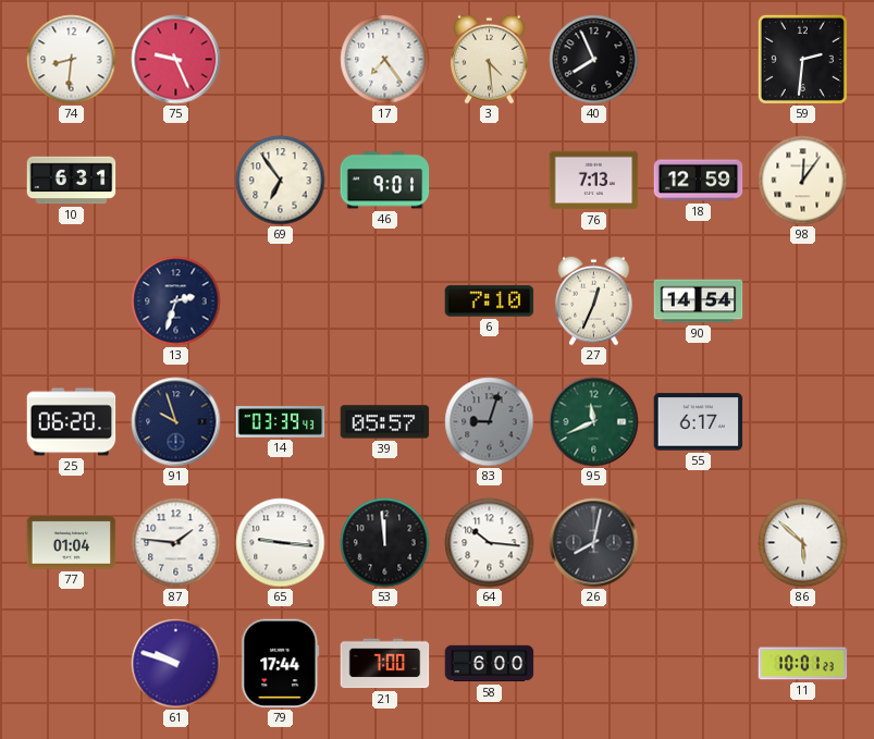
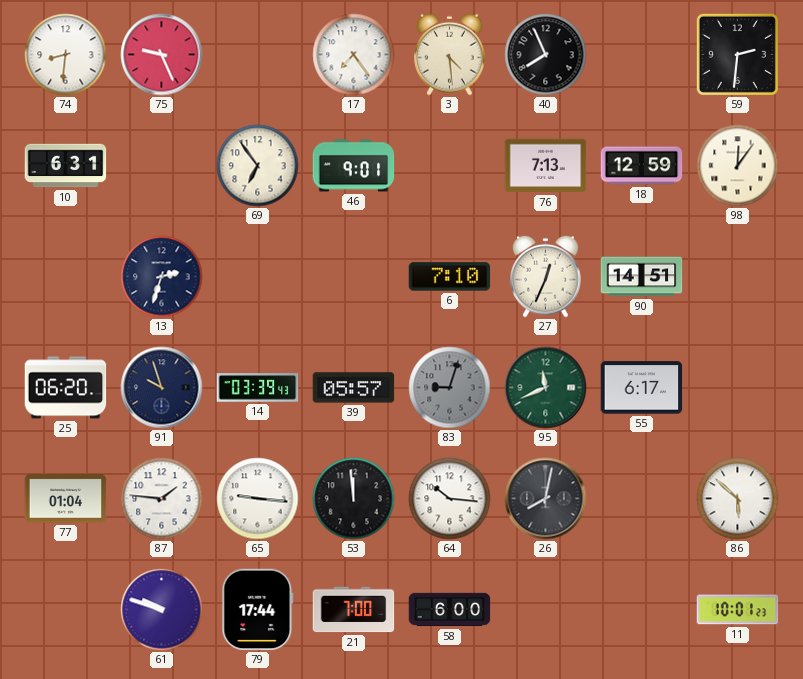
90: 14:54 -> 14:51
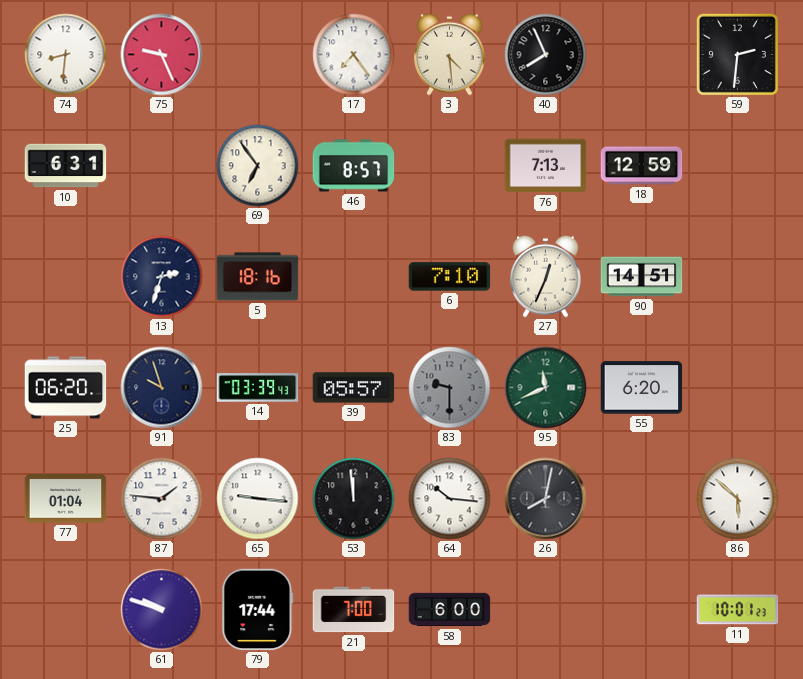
46: 9:01 -> 8:57
98: 12:06 -> none
5: none -> 18:16
83: 9:03 -> 9:30
55: 6:17 -> 6:20
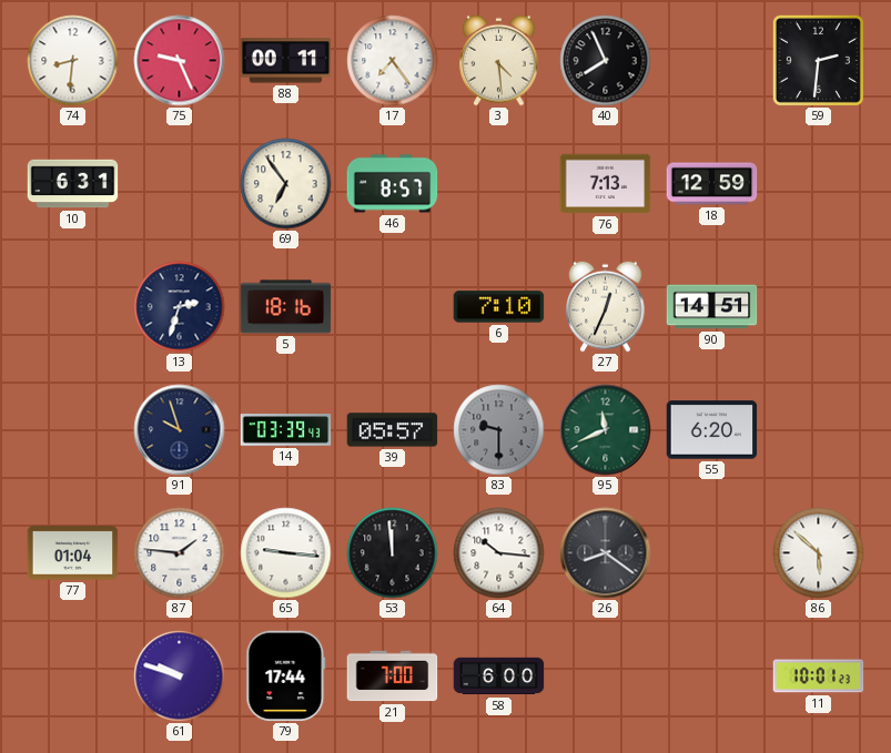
88: none -> 00:11
25: 06:20 -> none
26: 8:02 -> 8:21
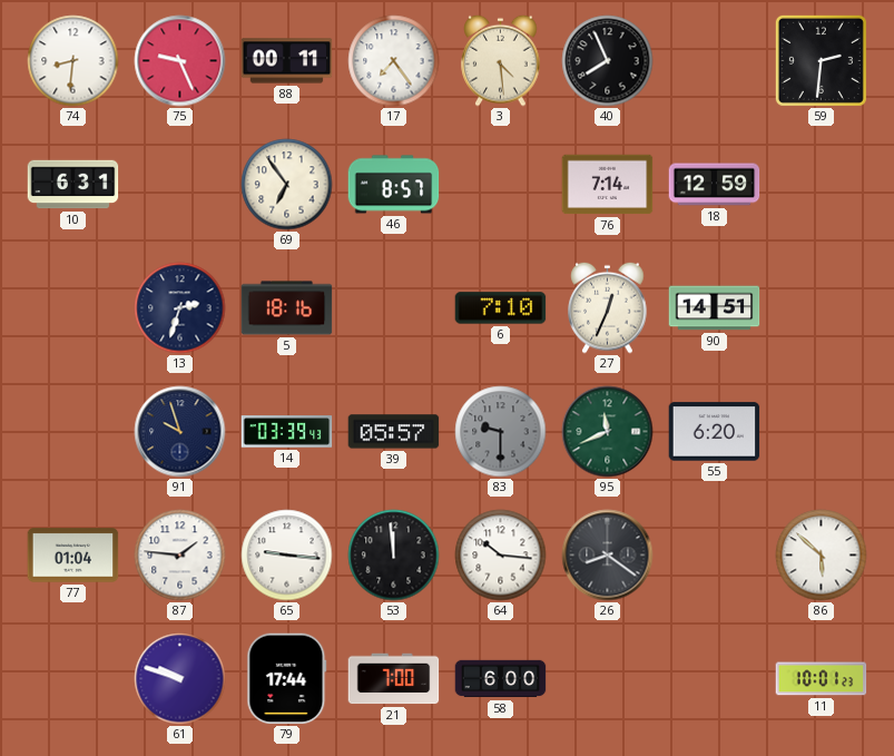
76: 7:13 -> 7:14
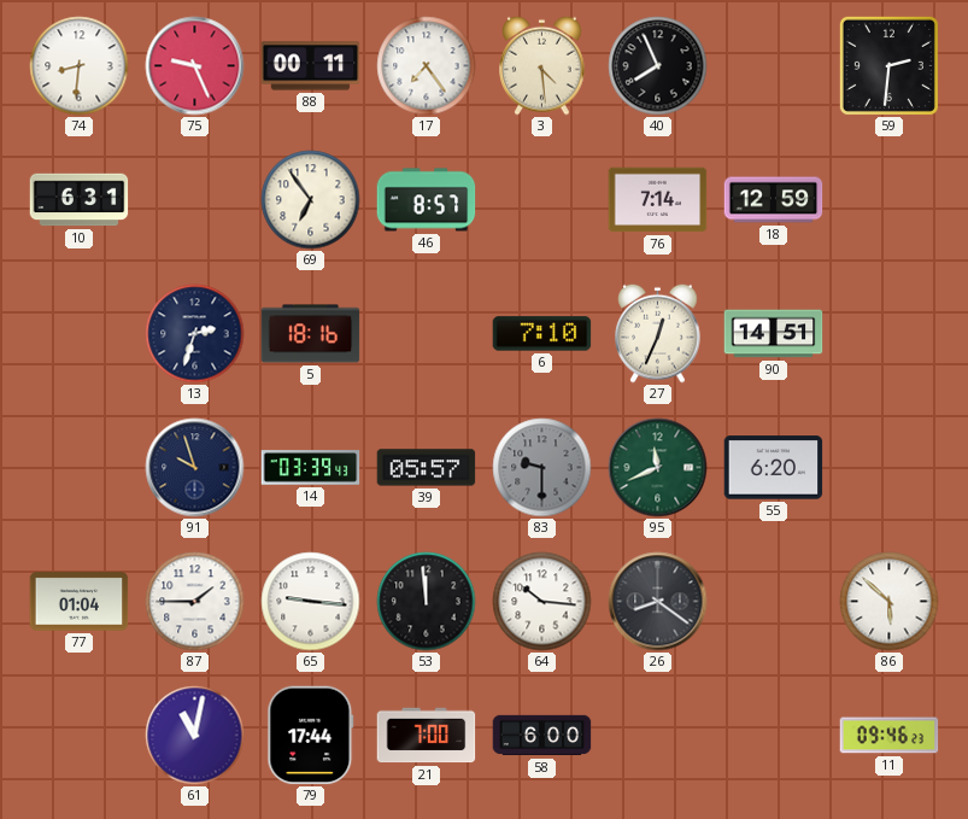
87: 1:46 -> 1:45
61: 9:48 -> 11:02
11: 10:01 -> 09:46
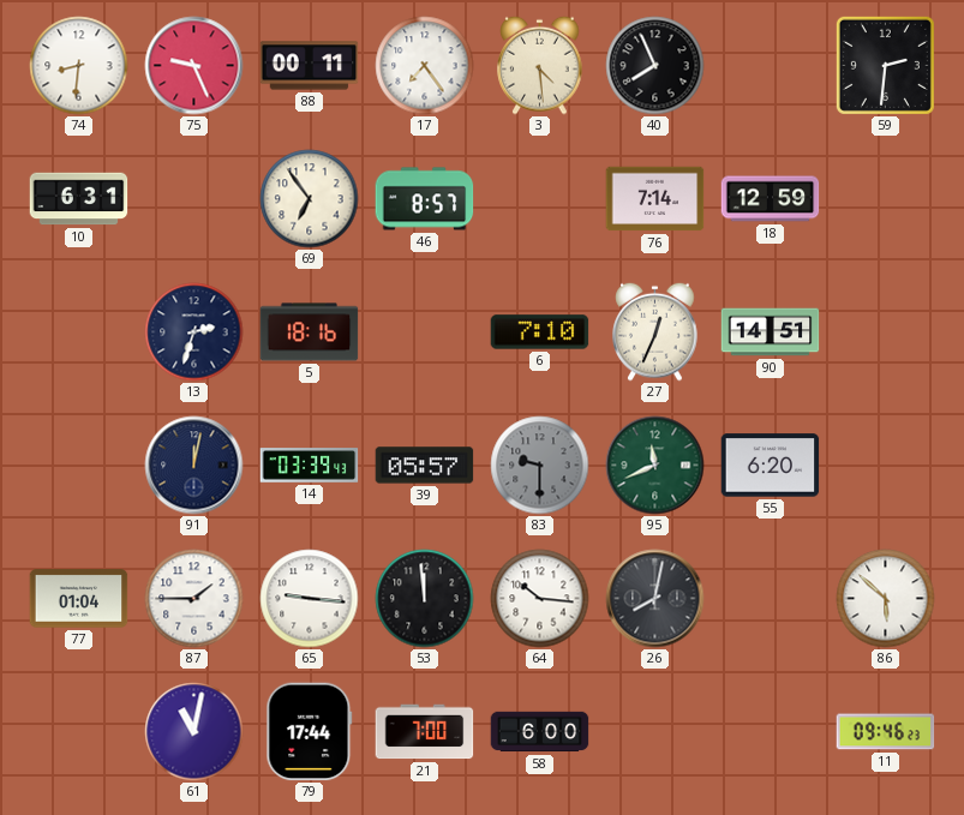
91: 9:57 -> 12:02
26: 8:21 -> 8:02
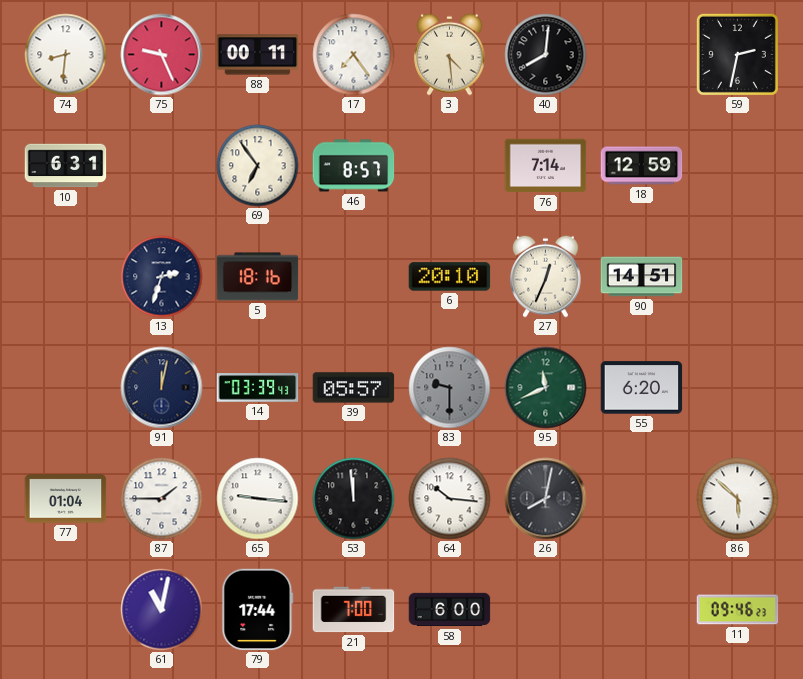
40: 7:56 -> 8:01
59: 2:31 -> 2:32
6: 7:10 -> 20:10
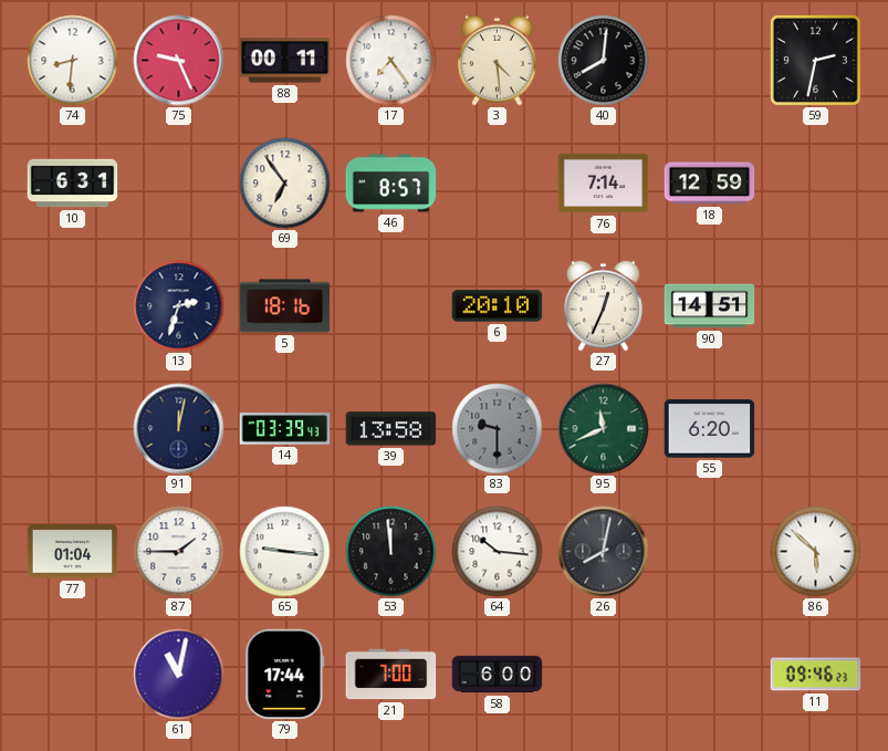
39: 05:57 -> 13:58
